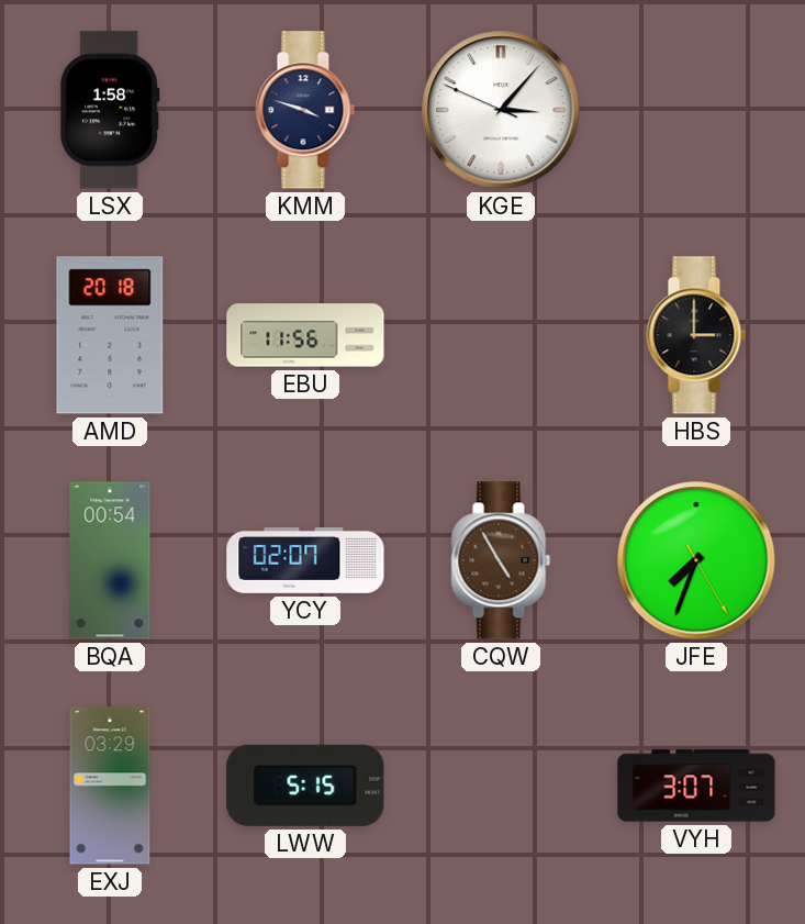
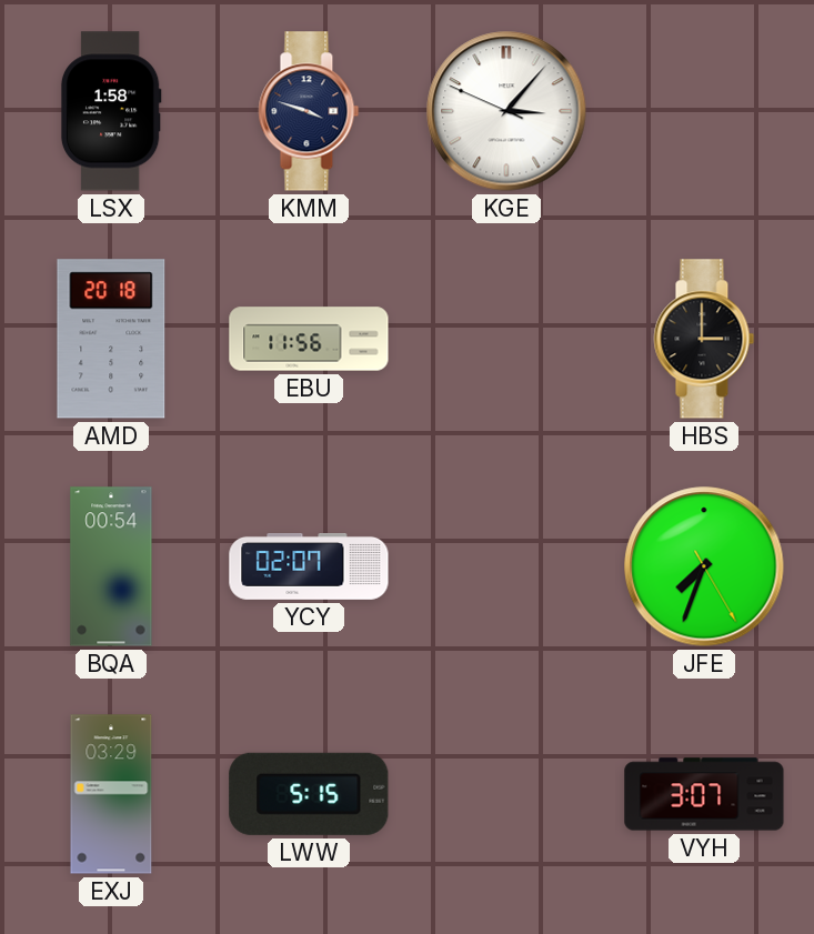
CQW: 4:55 -> none
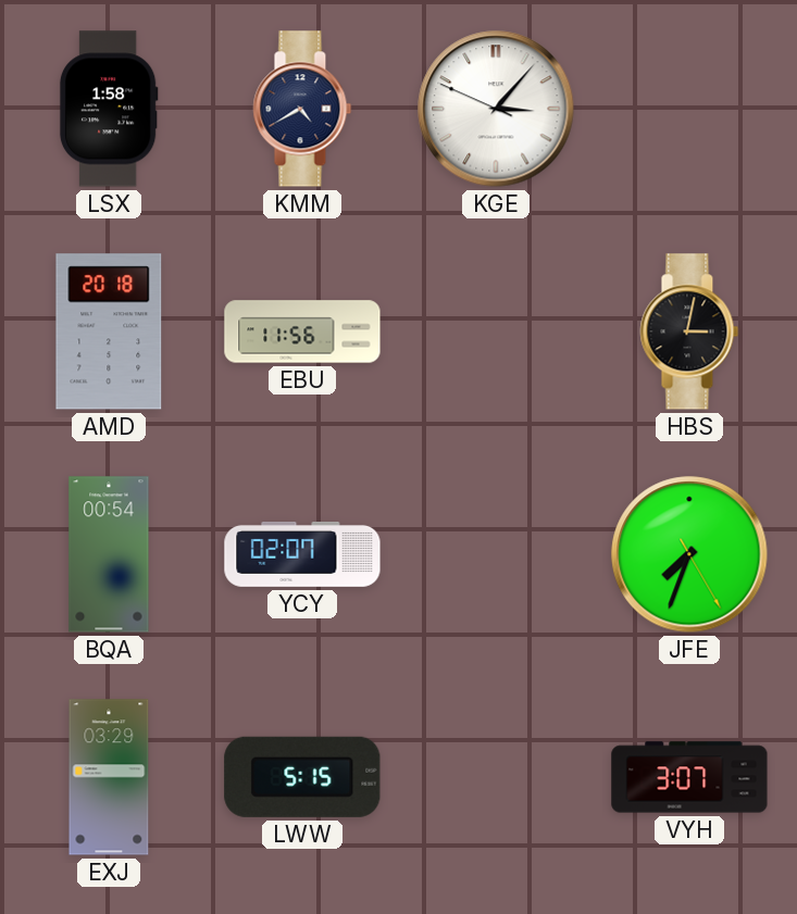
KMM: 3:48 -> 4:40
HBS: 3:00 -> 3:02
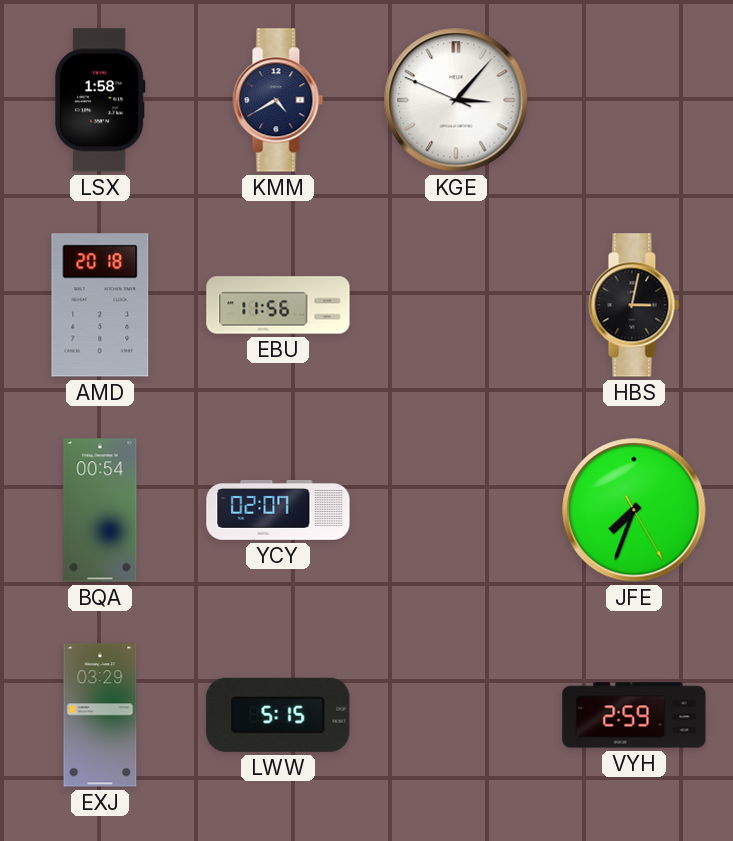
VYH: 3:07 -> 2:59
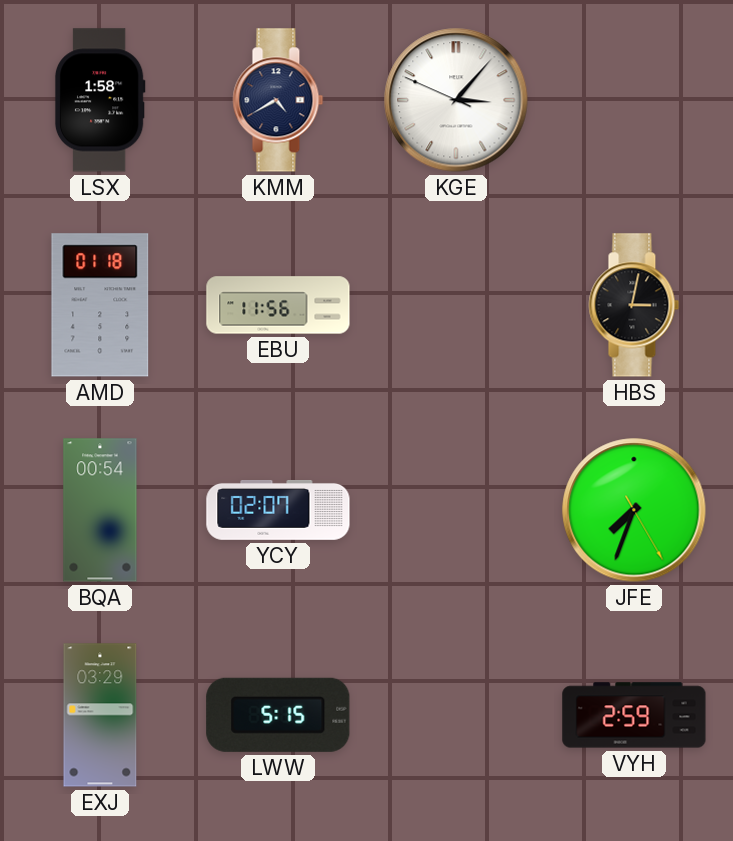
AMD: 20:18 -> 01:18
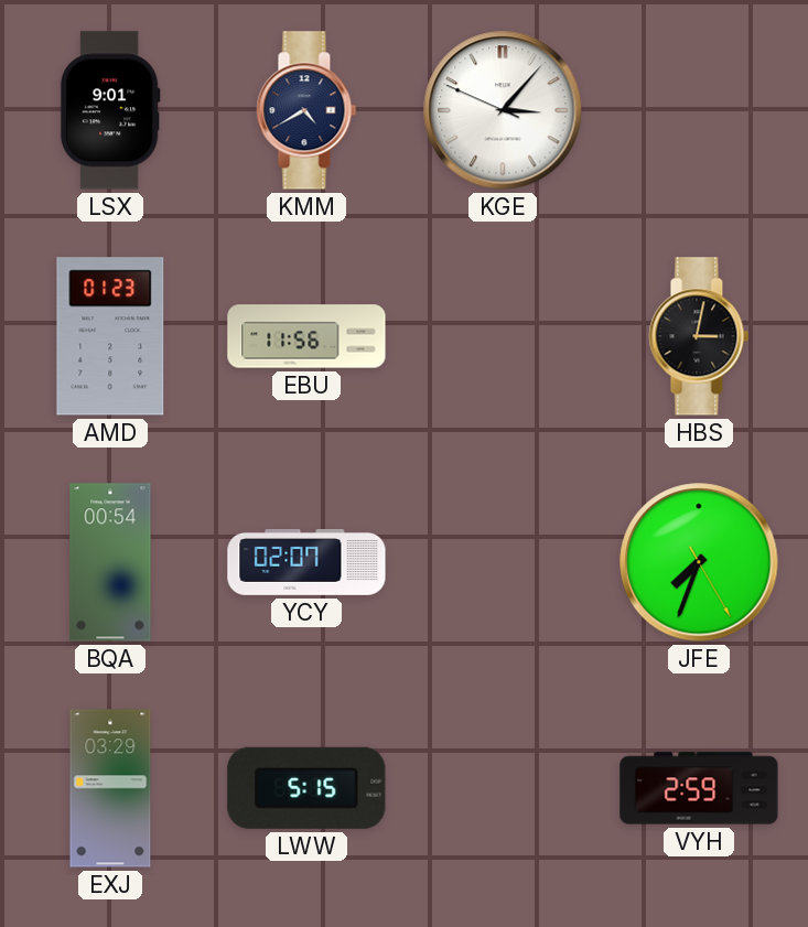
LSX: 1:58 -> 9:01
AMD: 01:18 -> 01:23
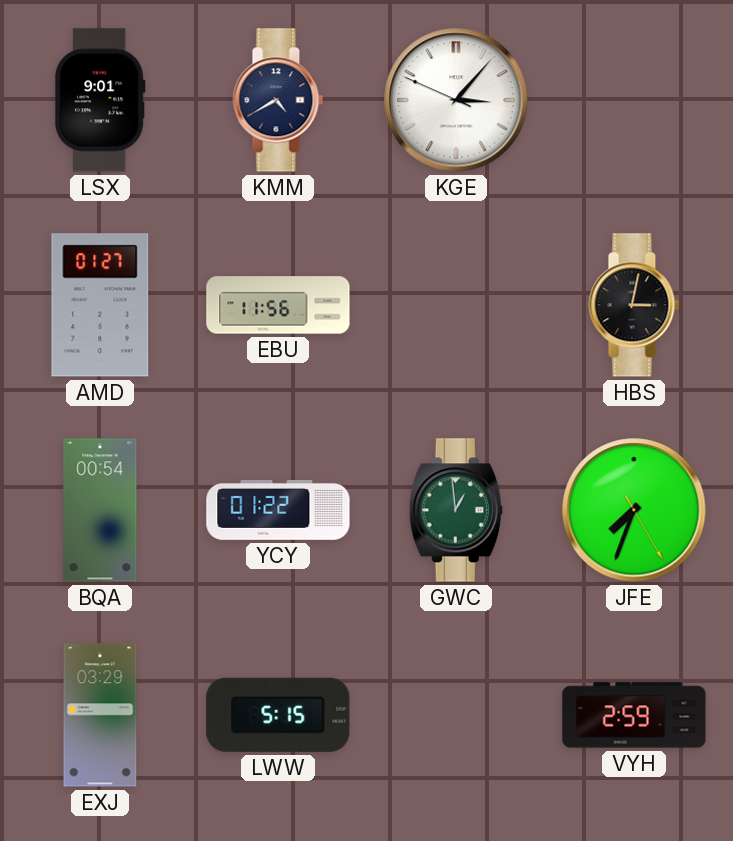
AMD: 01:23 -> 01:27
YCY: 02:07 -> 01:22
GWC: none -> 12:59
